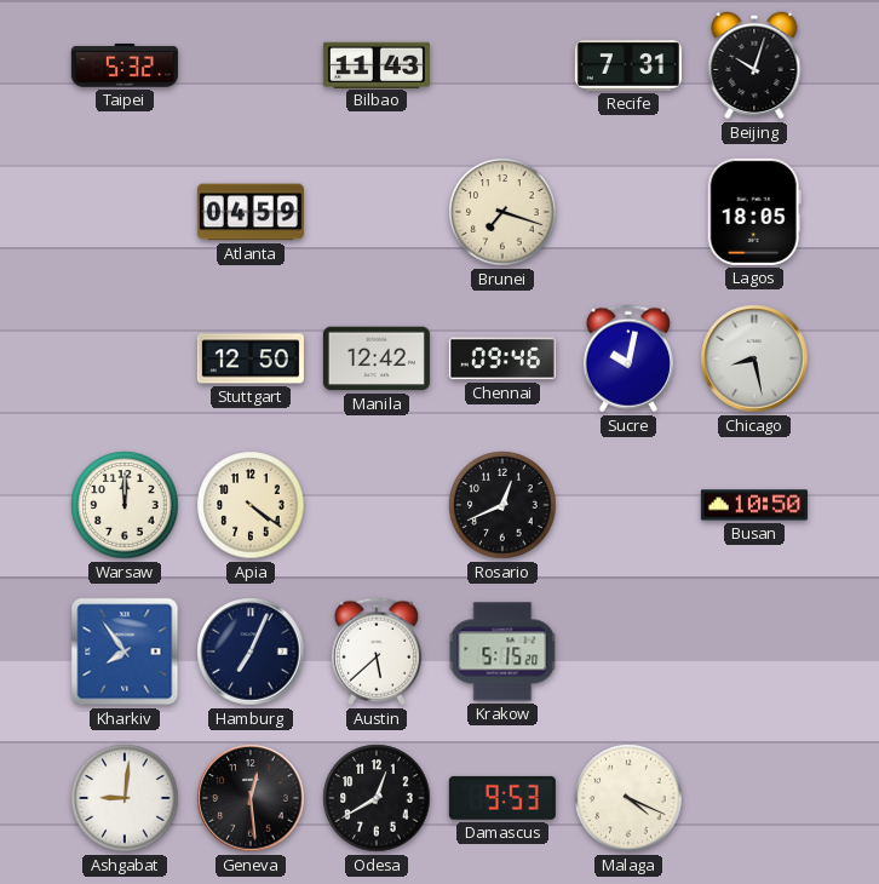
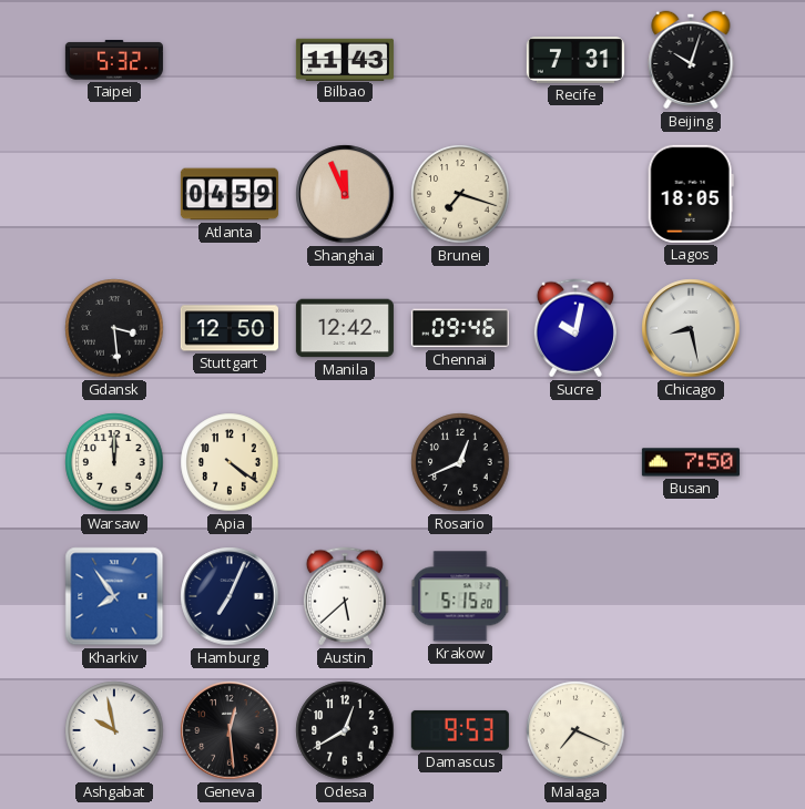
Shanghai: none -> 11:56
Gdansk: none -> 3:29
Busan: 10:50 -> 7:50
Ashgabat: 9:01 -> 9:58
Malaga: 4:19 -> 7:19
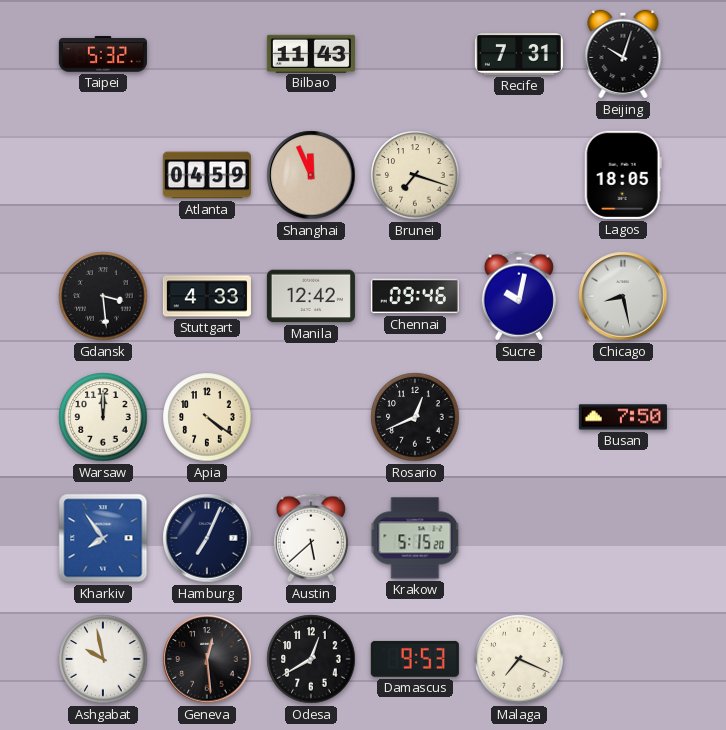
Stuttgart: 12:50 -> 4:33
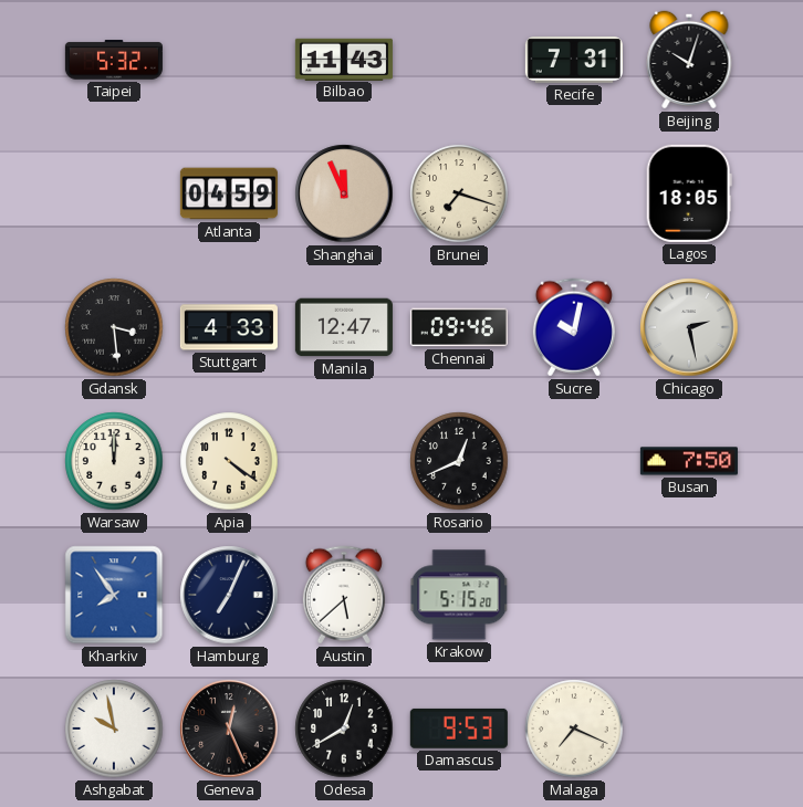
Manila: 12:42 -> 12:47
Chicago: 8:28 -> 2:28
Geneva: 12:29 -> 12:26
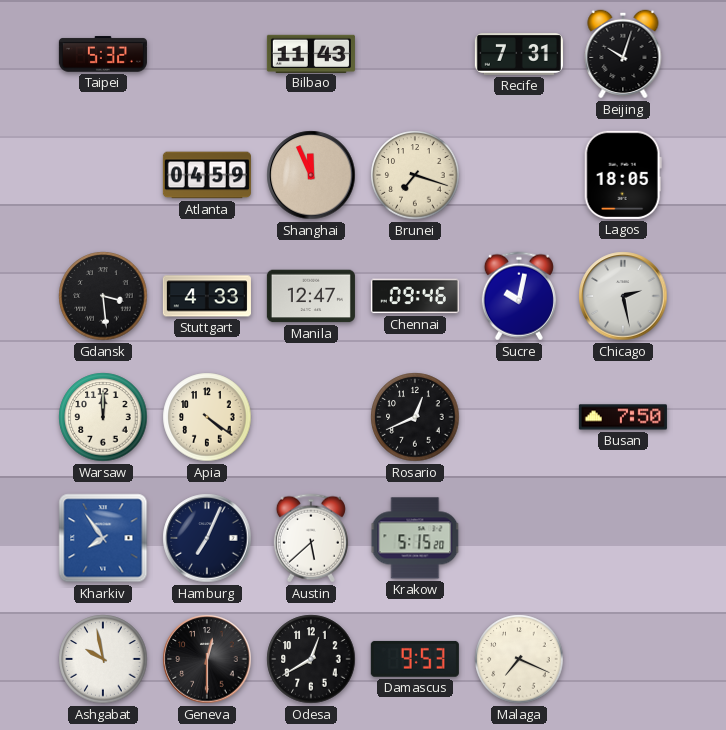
Geneva: 12:26 -> 12:30
